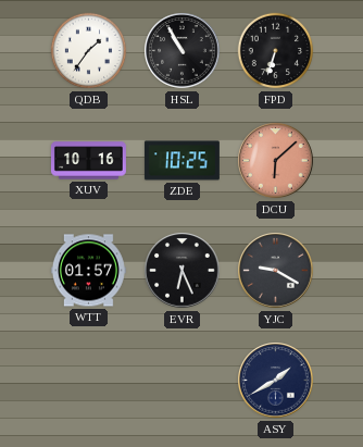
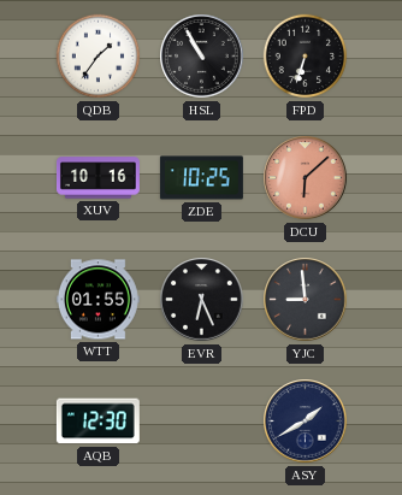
WTT: 01:57 -> 01:55
YJC: 9:20 -> 8:59
AQB: none -> 12:30
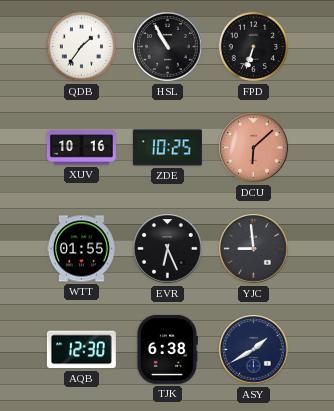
TJK: none -> 6:38
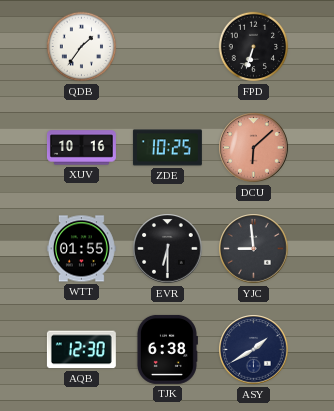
HSL: 10:55 -> none
EVR: 6:26 -> 6:30
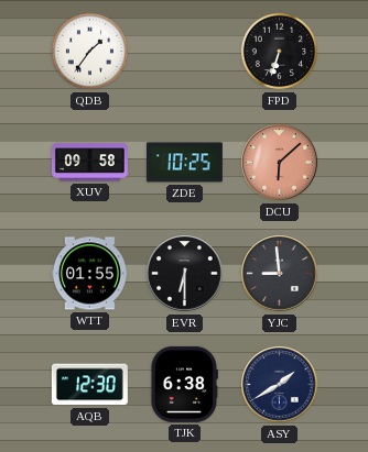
XUV: 10:16 -> 09:58
